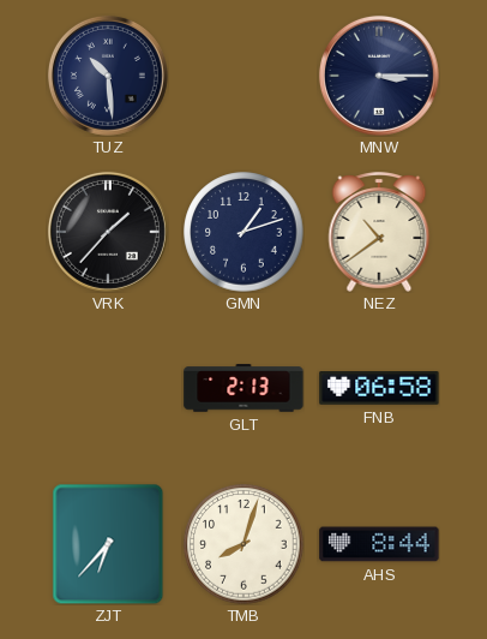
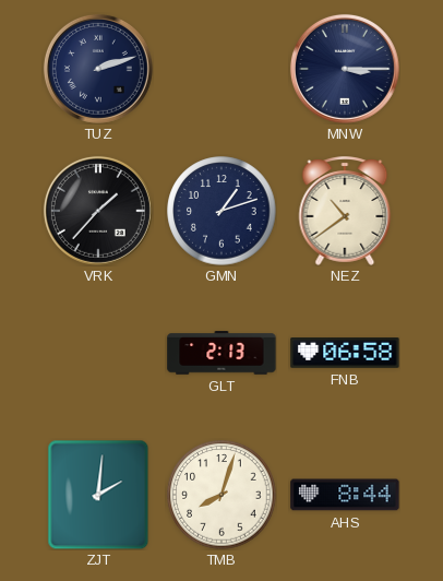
TUZ: 10:29 -> 2:12
ZJT: 6:37 -> 2:01
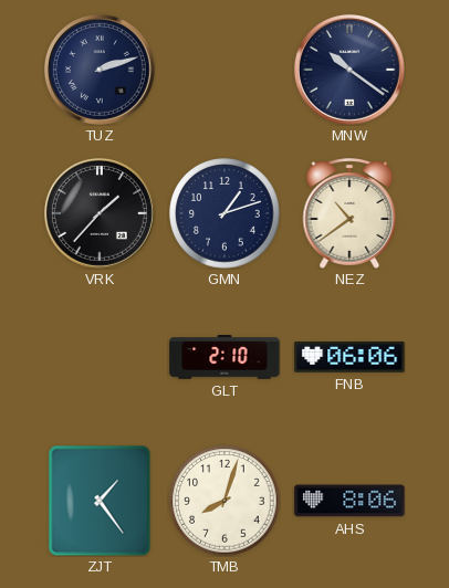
MNW: 3:15 -> 10:21
GLT: 2:13 -> 2:10
FNB: 06:58 -> 06:06
ZJT: 2:01 -> 1:24
AHS: 8:44 -> 8:06
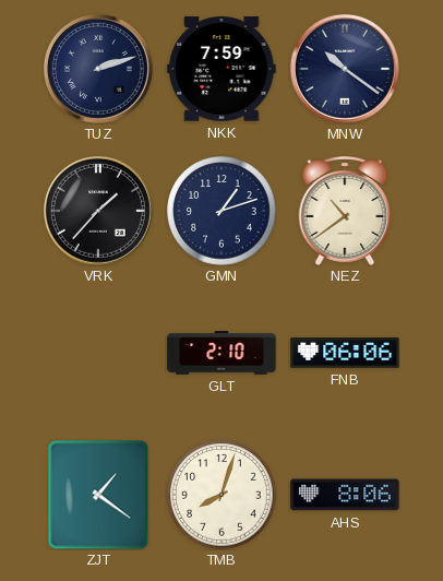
NKK: none -> 7:59
ZJT: 1:24 -> 1:21
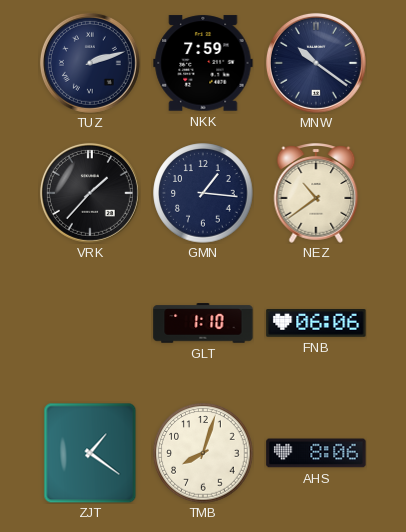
GMN: 1:12 -> 1:16
GLT: 2:10 -> 1:10
